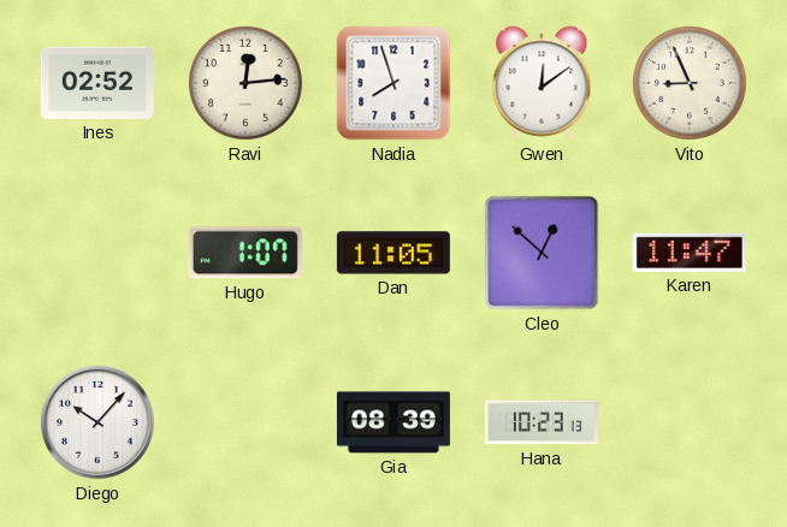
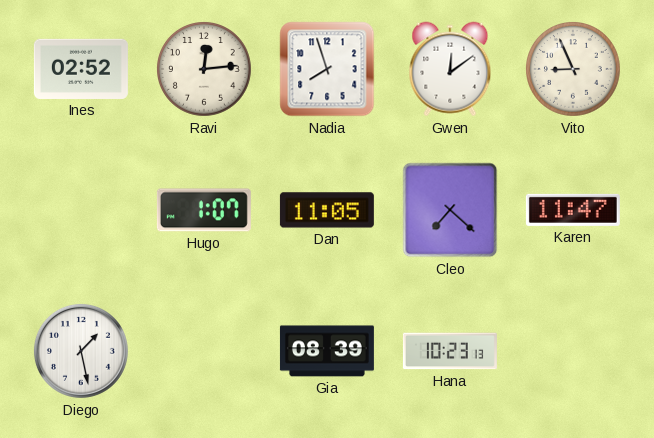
Cleo: 12:52 -> 7:22
Diego: 10:07 -> 1:28
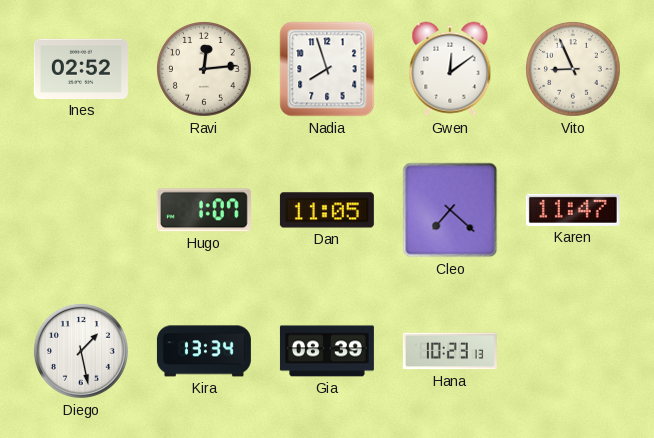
Kira: none -> 13:34
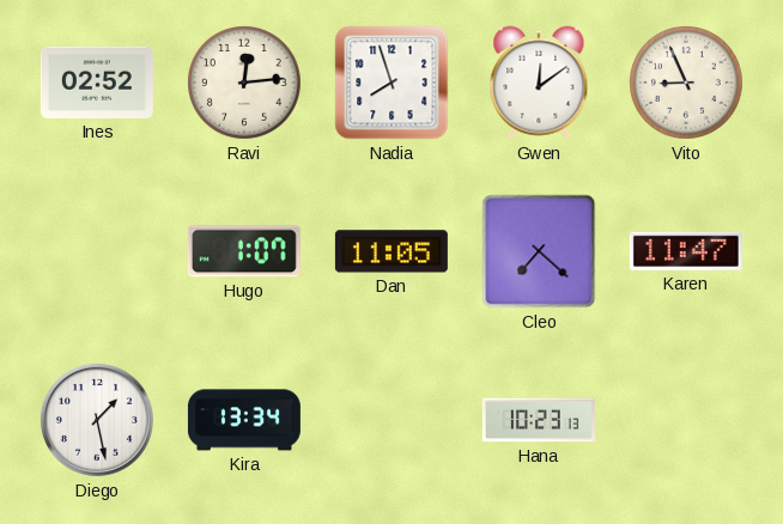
Gia: 08:39 -> none
